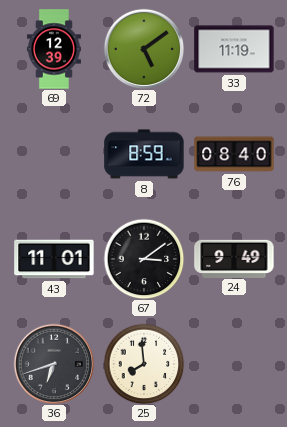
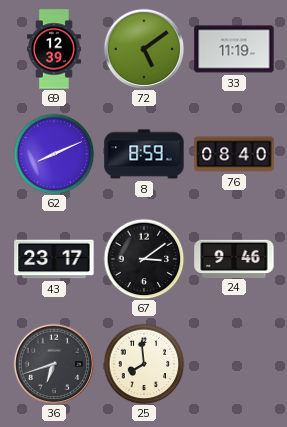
62: none -> 8:11
43: 11:01 -> 23:17
24: 9:49 -> 9:46
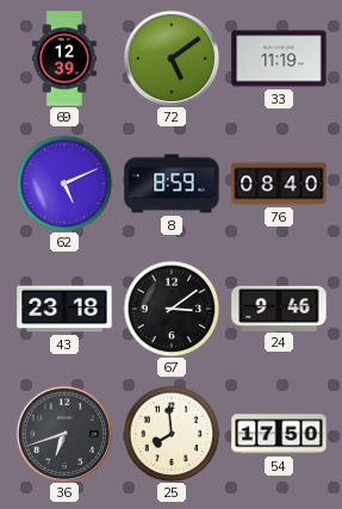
62: 8:11 -> 5:11
43: 23:17 -> 23:18
54: none -> 17:50
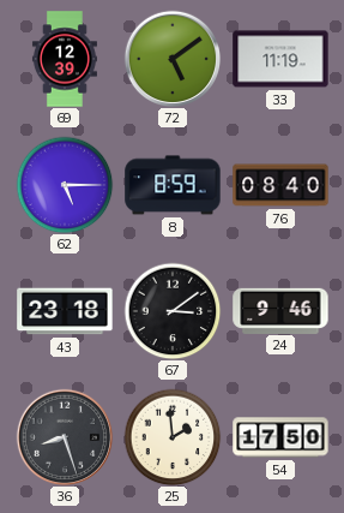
62: 5:11 -> 5:15
36: 6:42 -> 8:27
25: 7:59 -> 1:59
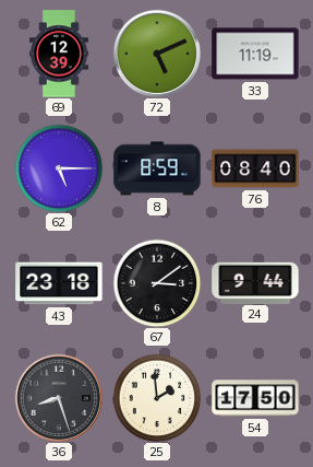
72: 5:09 -> 5:11
24: 9:46 -> 9:44
